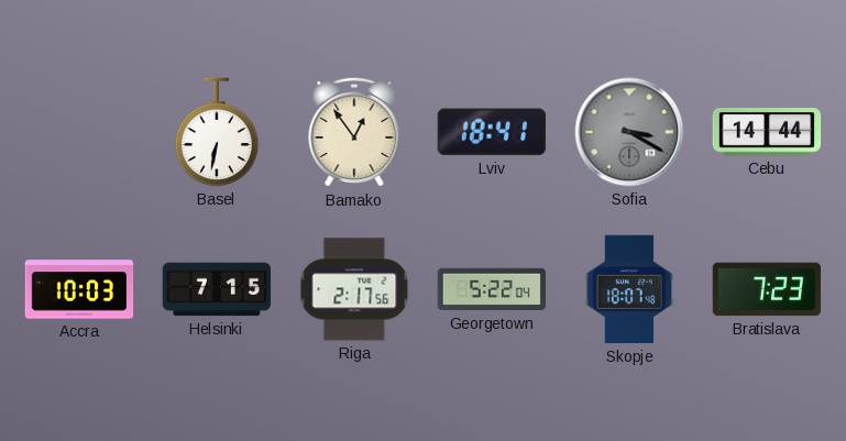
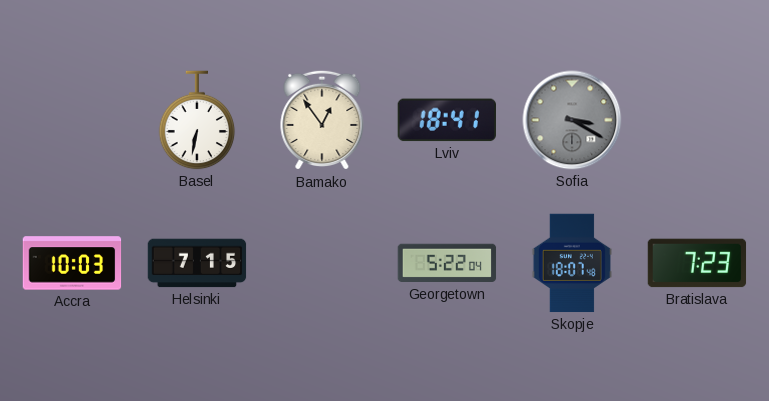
Cebu: 14:44 -> none
Riga: 2:17 -> none
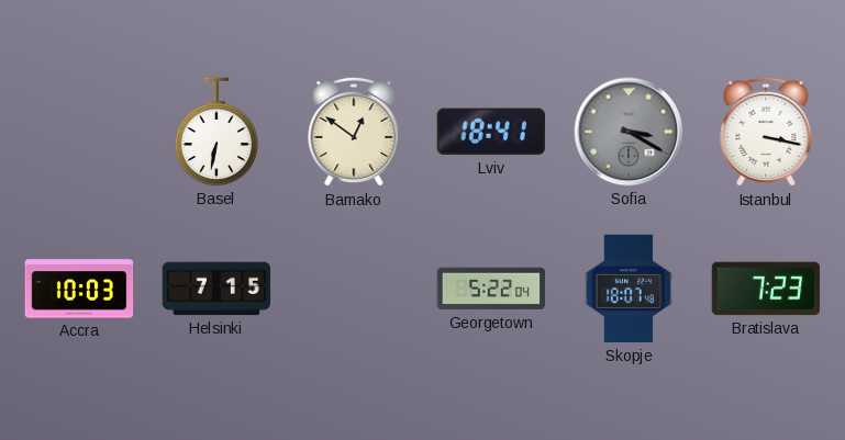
Bamako: 12:54 -> 12:51
Istanbul: none -> 3:17
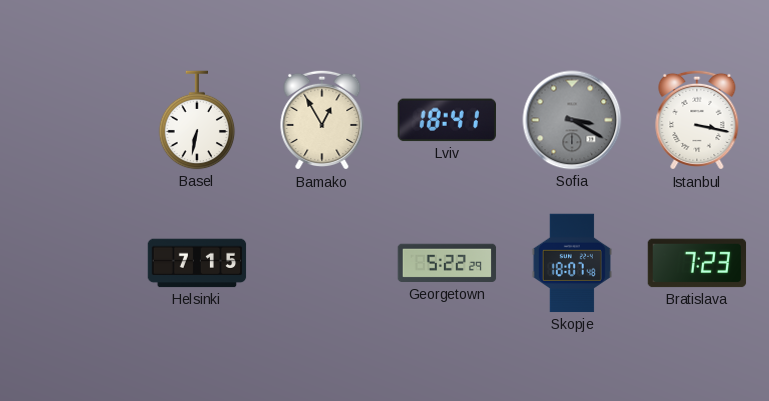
Bamako: 12:51 -> 12:55
Accra: 10:03 -> none
Georgetown: 5:22:04 -> 5:22:29
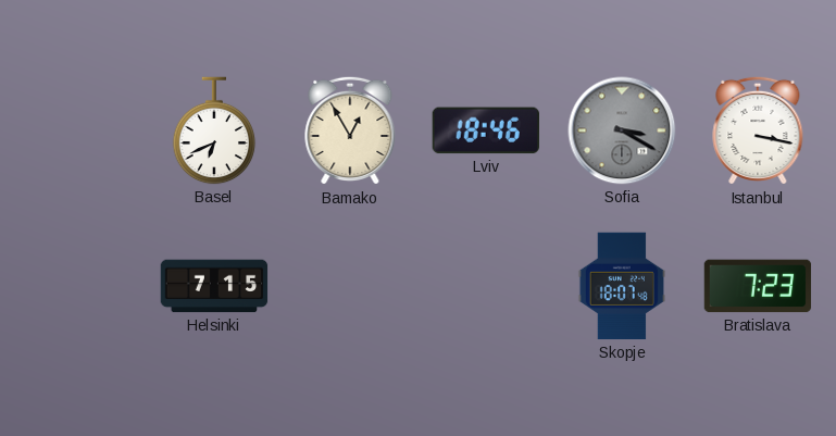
Basel: 6:32 -> 6:41
Lviv: 18:41 -> 18:46
Georgetown: 5:22 -> none
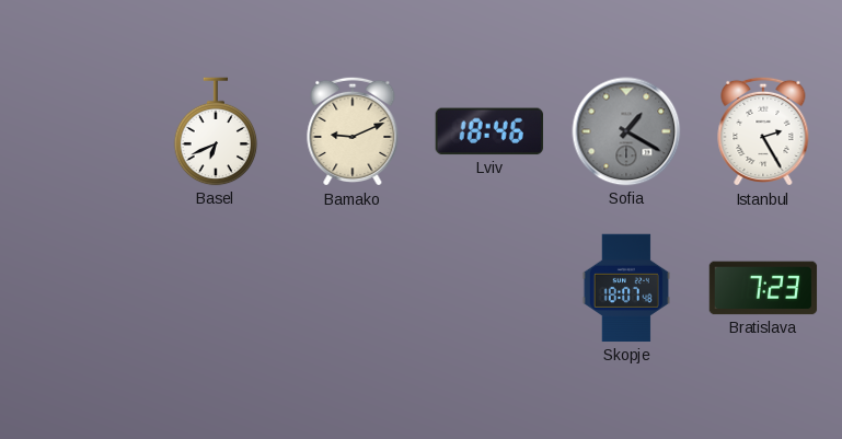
Bamako: 12:55 -> 9:11
Sofia: 3:20 -> 1:20
Istanbul: 3:17 -> 2:25
Helsinki: 7:15 -> none
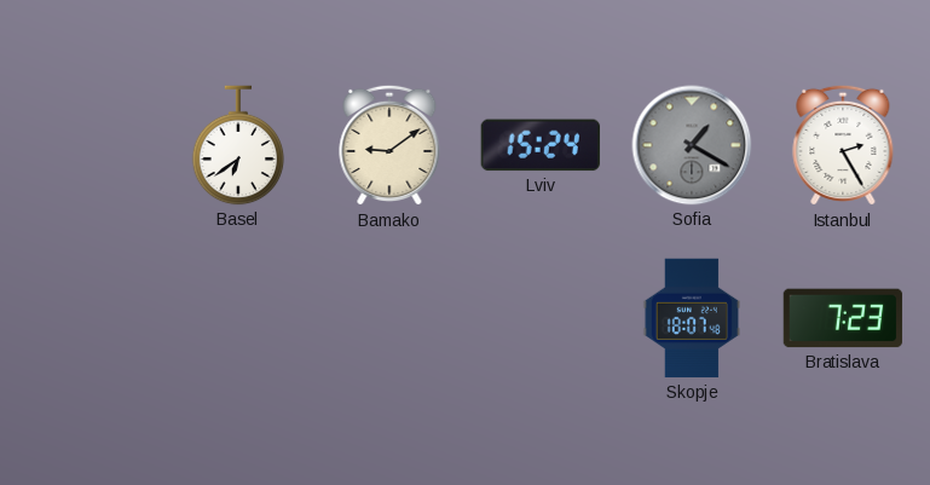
Basel: 6:41 -> 6:39
Bamako: 9:11 -> 9:09
Lviv: 18:46 -> 15:24
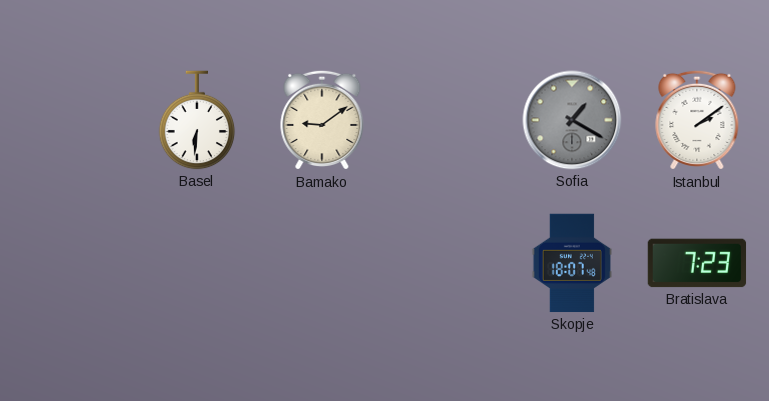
Basel: 6:39 -> 6:31
Lviv: 15:24 -> none
Istanbul: 2:25 -> 2:09
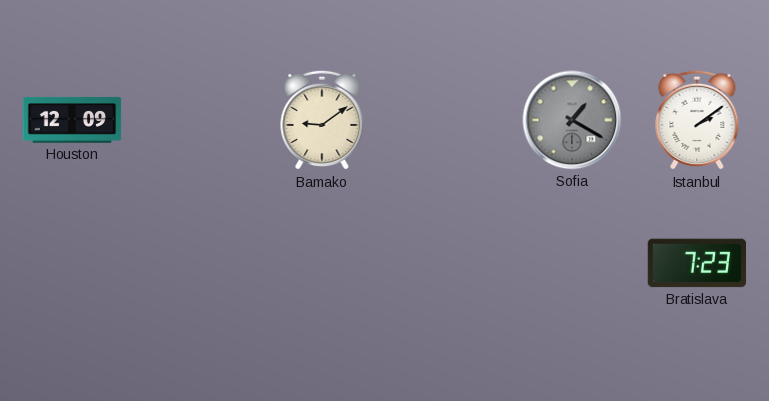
Houston: none -> 12:09
Basel: 6:31 -> none
Skopje: 18:07 -> none
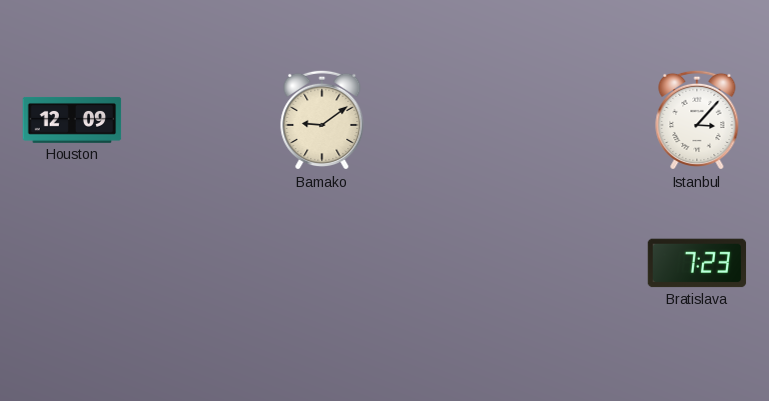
Sofia: 1:20 -> none
Istanbul: 2:09 -> 3:07
